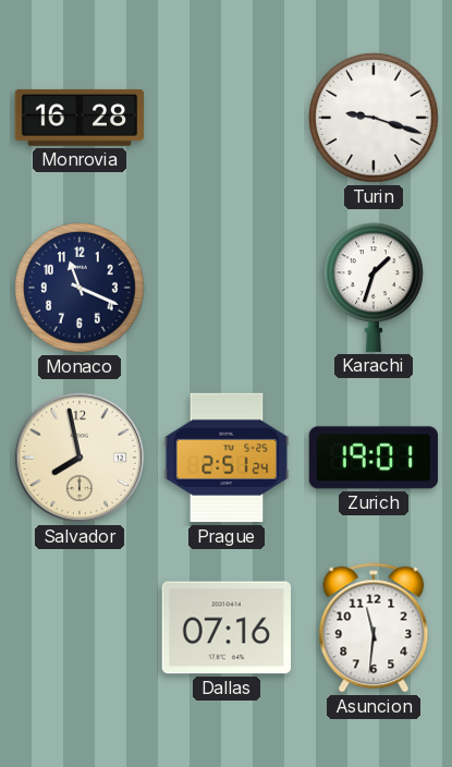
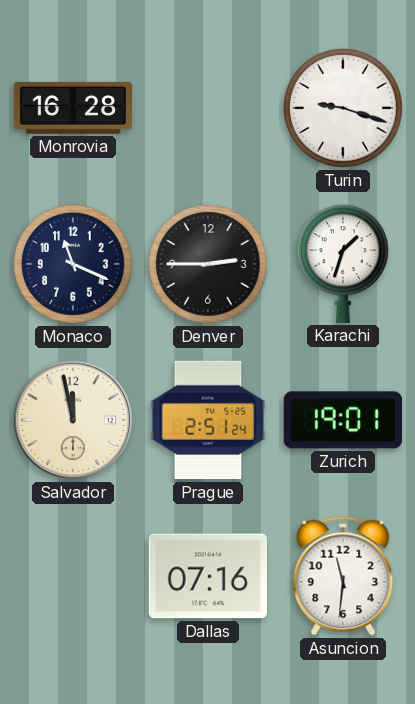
Denver: none -> 2:45
Salvador: 7:58 -> 11:58
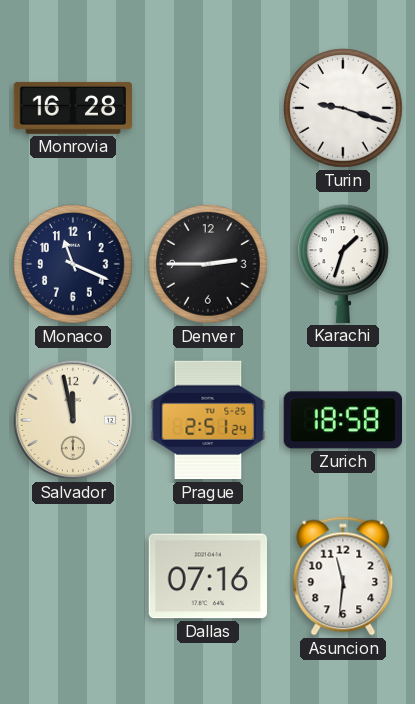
Zurich: 19:01 -> 18:58
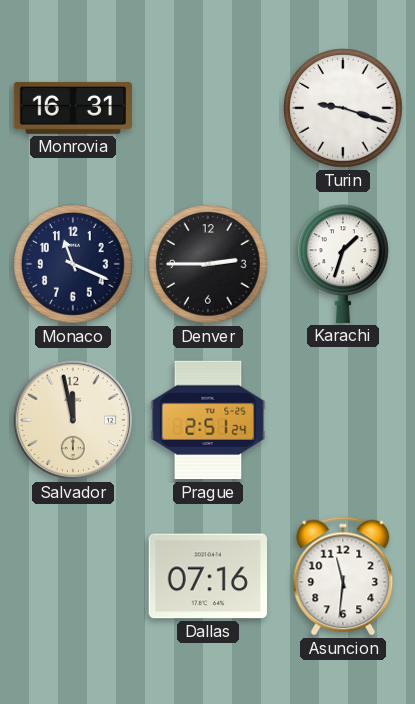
Monrovia: 16:28 -> 16:31
Zurich: 18:58 -> none
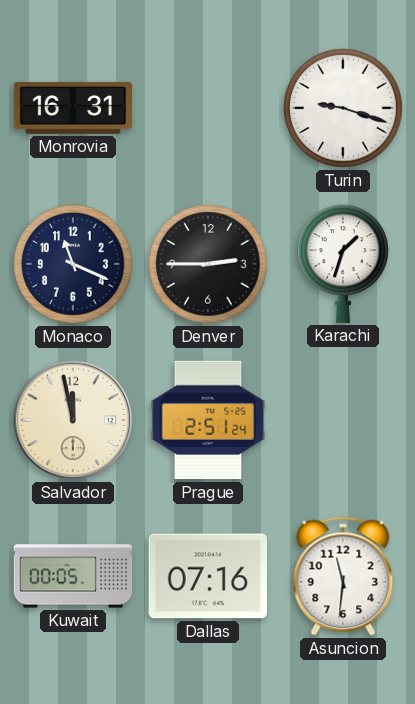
Kuwait: none -> 00:05
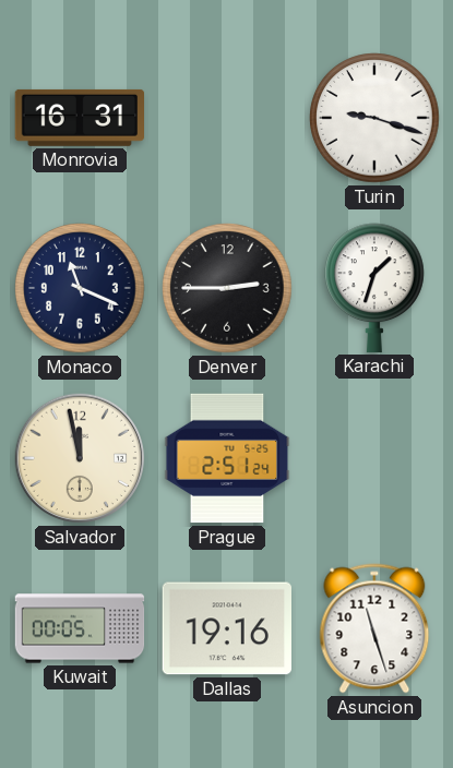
Dallas: 07:16 -> 19:16
Asuncion: 11:31 -> 11:27
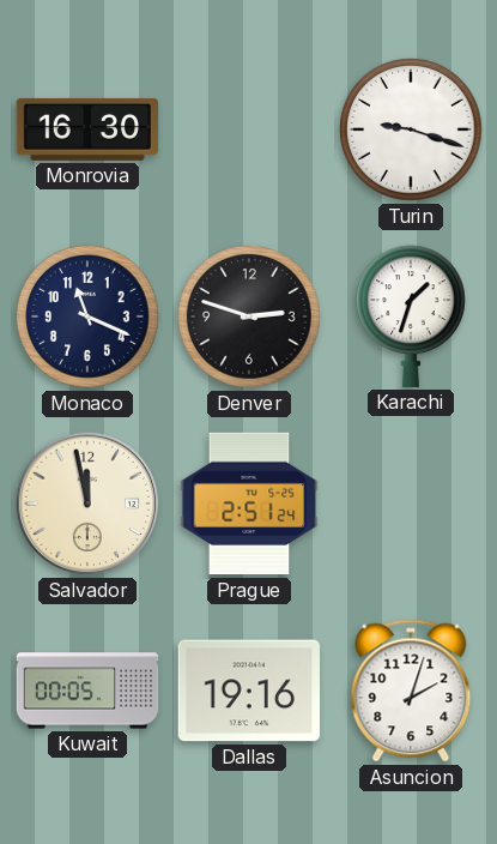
Monrovia: 16:31 -> 16:30
Denver: 2:45 -> 2:48
Asuncion: 11:27 -> 2:03
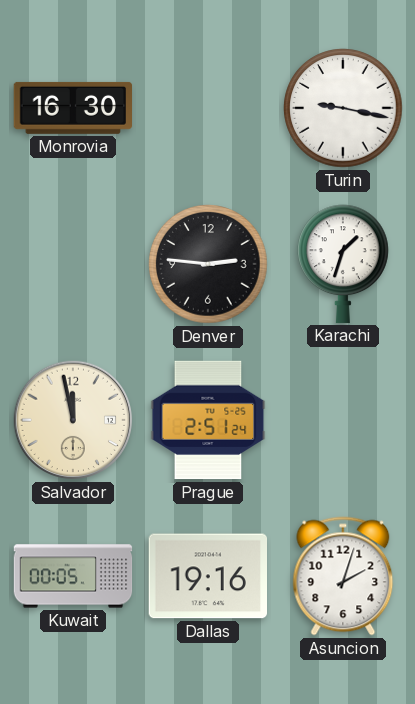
Turin: 9:18 -> 9:17
Monaco: 11:19 -> none
Denver: 2:48 -> 2:46
